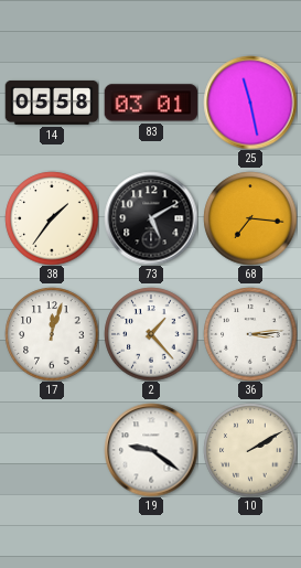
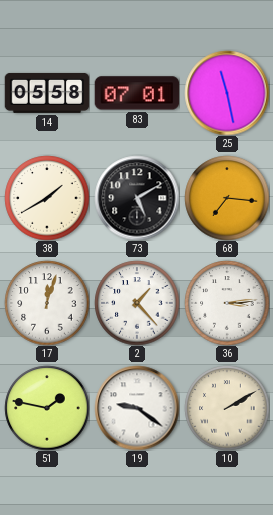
83: 03:01 -> 07:01
38: 1:36 -> 1:40
51: none -> 1:47
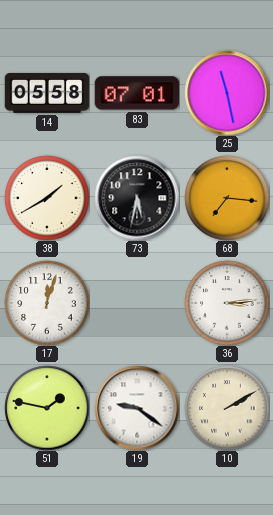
73: 5:10 -> 5:32
2: 1:23 -> none
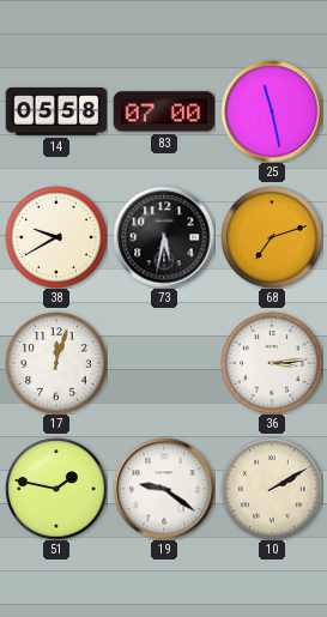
83: 07:01 -> 07:00
38: 1:40 -> 9:40
68: 7:16 -> 7:12
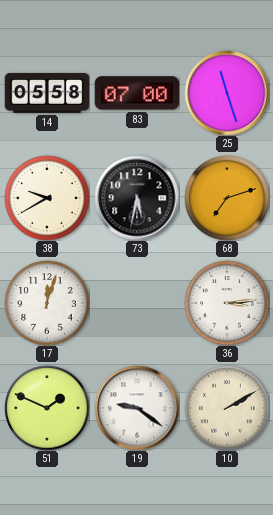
25: 11:28 -> 11:27
51: 1:47 -> 1:49
